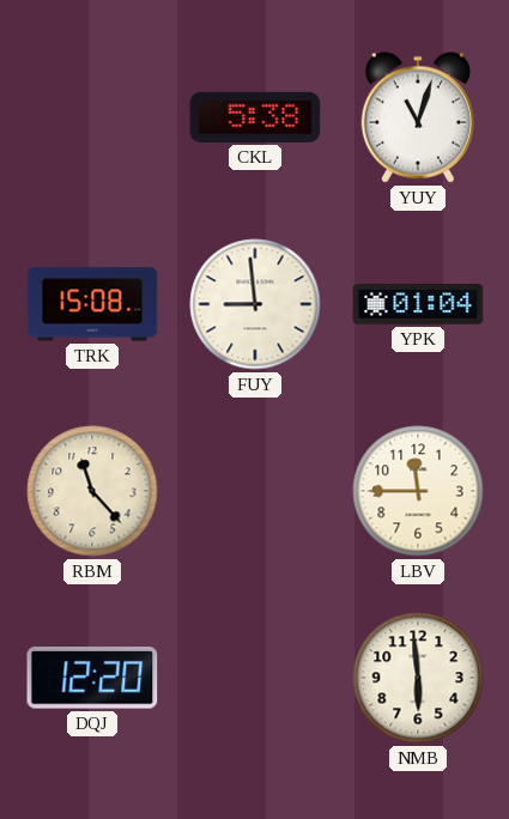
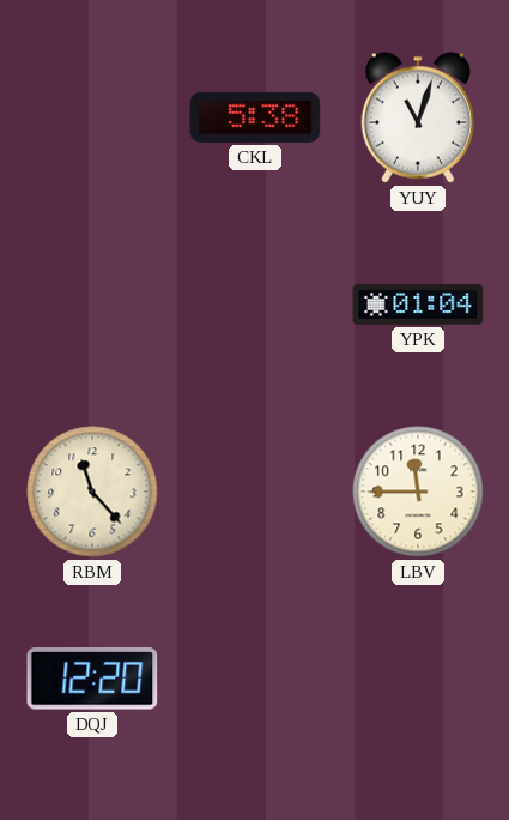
TRK: 15:08 -> none
FUY: 8:59 -> none
NMB: 5:59 -> none
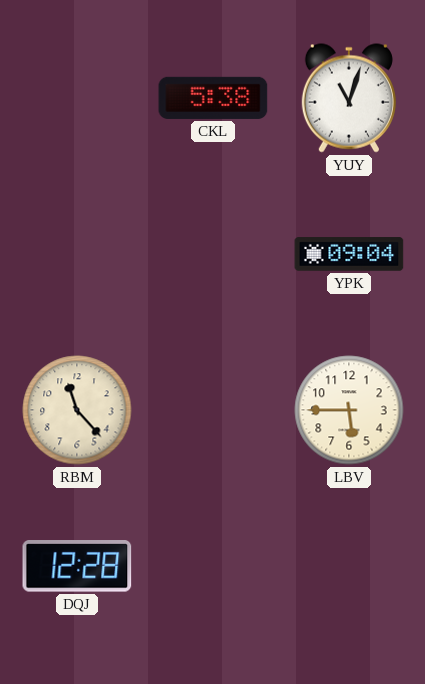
YPK: 01:04 -> 09:04
LBV: 11:45 -> 5:45
DQJ: 12:20 -> 12:28
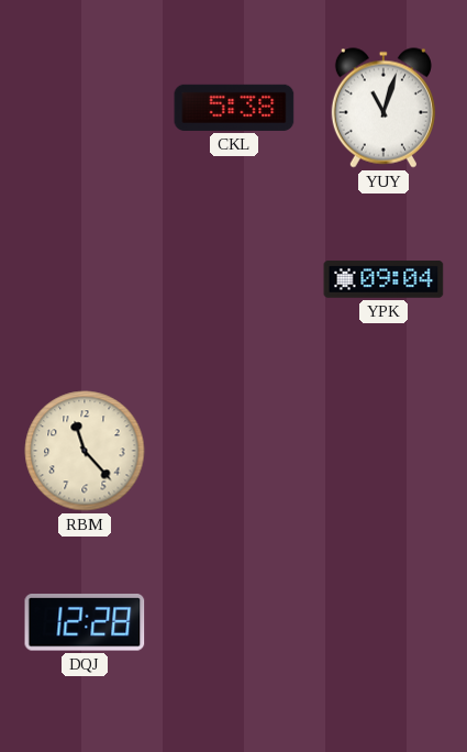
LBV: 5:45 -> none
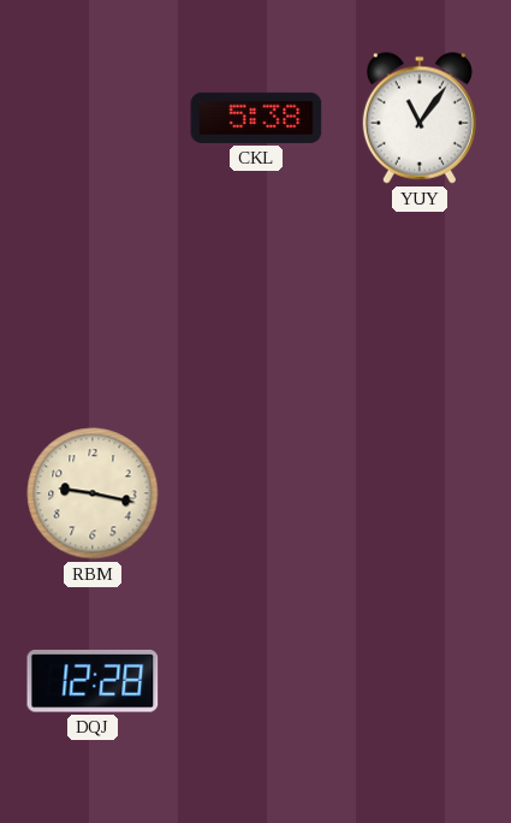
YUY: 11:03 -> 11:06
YPK: 09:04 -> none
RBM: 11:23 -> 9:17
